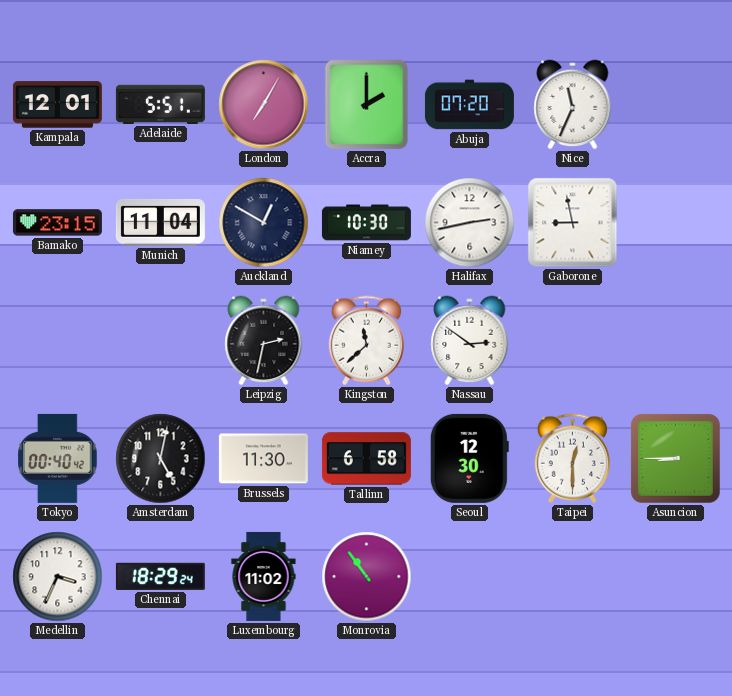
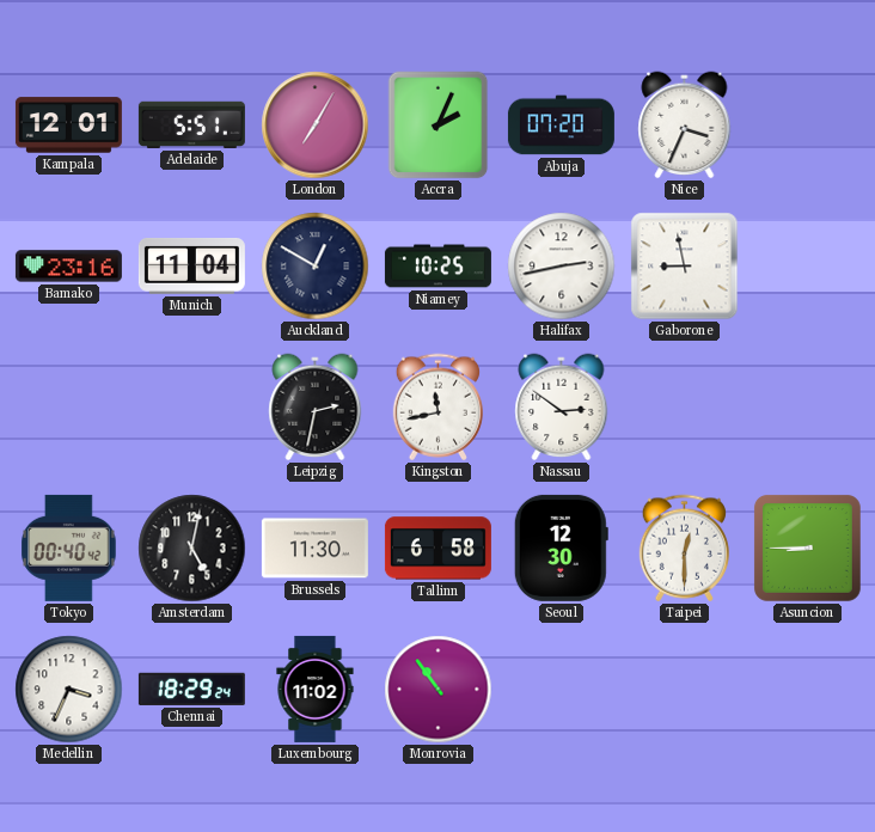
Accra: 2:00 -> 2:04
Nice: 11:34 -> 3:34
Bamako: 23:15 -> 23:16
Niamey: 10:30 -> 10:25
Kingston: 11:38 -> 11:43
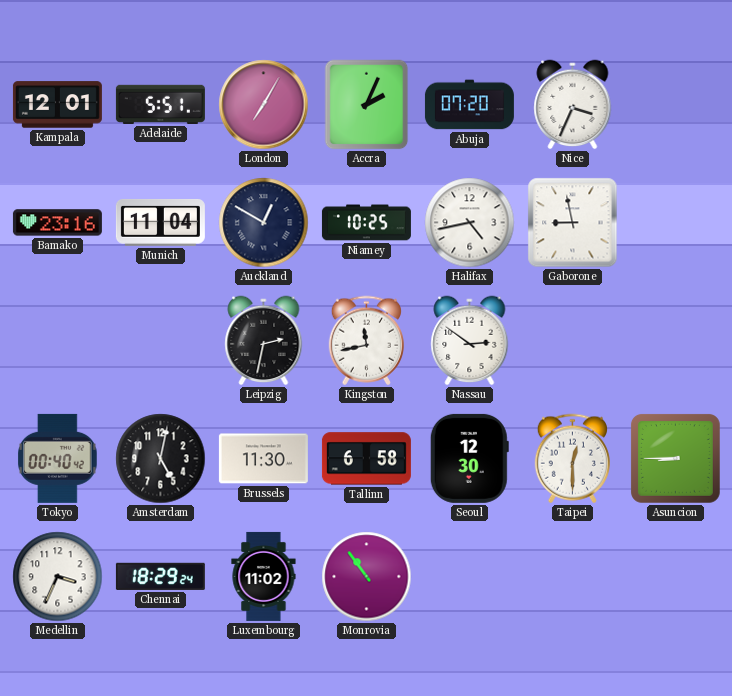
Halifax: 2:43 -> 4:43
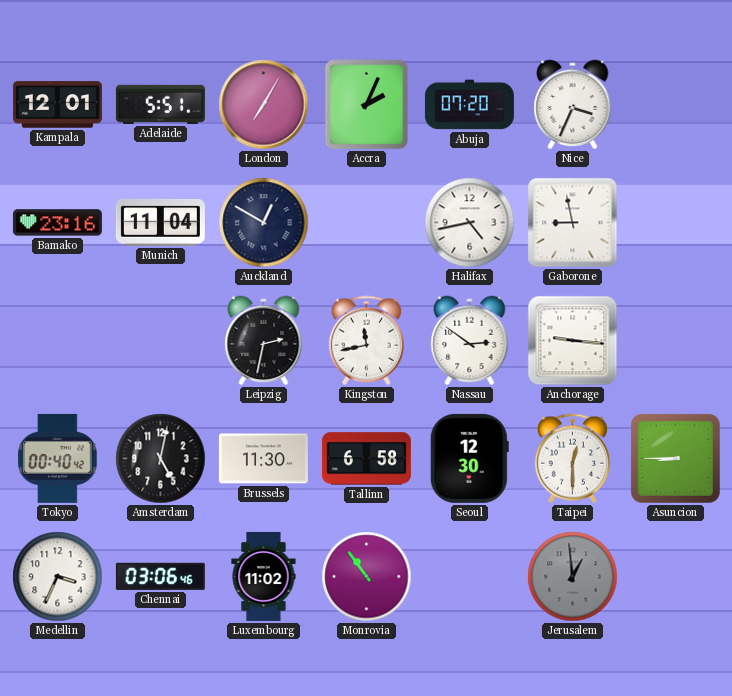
Niamey: 10:25 -> none
Anchorage: none -> 9:16
Chennai: 18:29 -> 03:06
Jerusalem: none -> 12:59
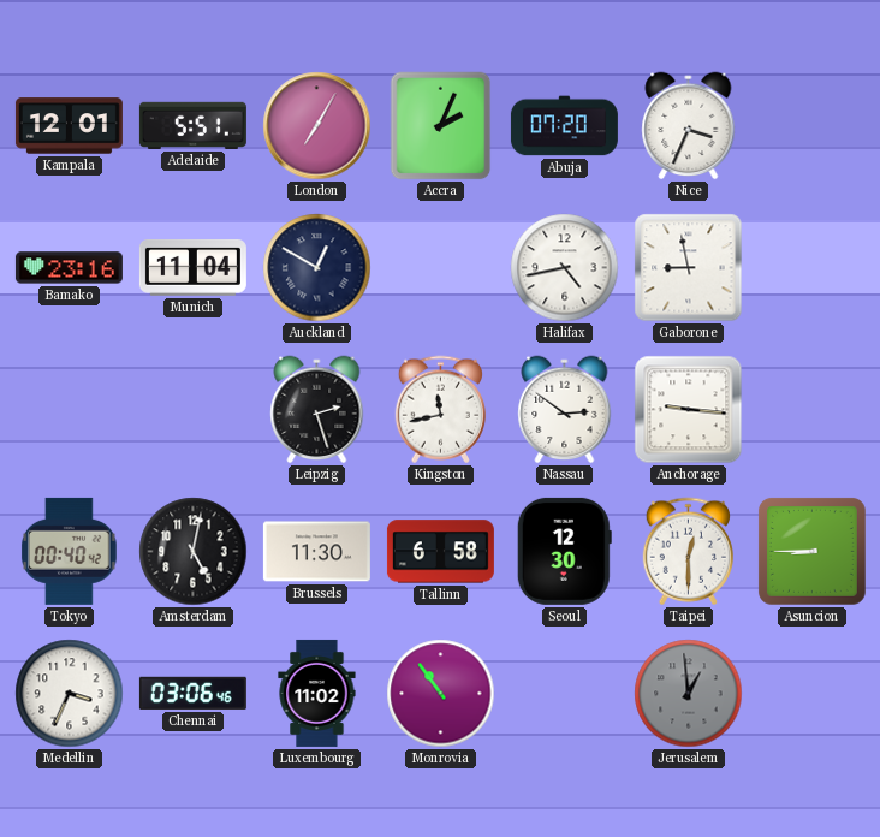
Leipzig: 2:32 -> 2:27
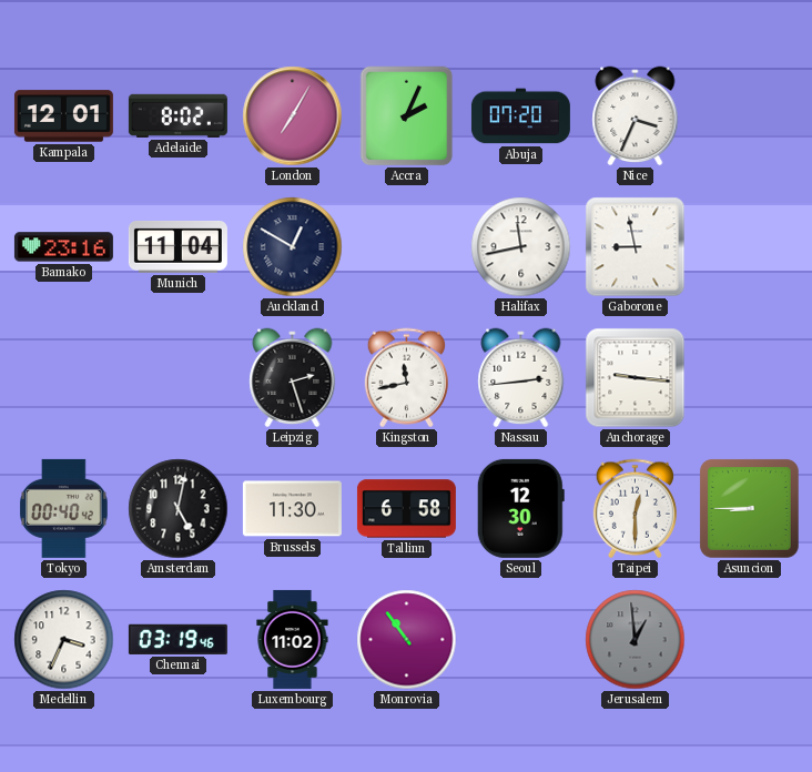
Adelaide: 5:51 -> 8:02
Halifax: 4:43 -> 11:43
Nassau: 2:51 -> 2:44
Chennai: 03:06 -> 03:19
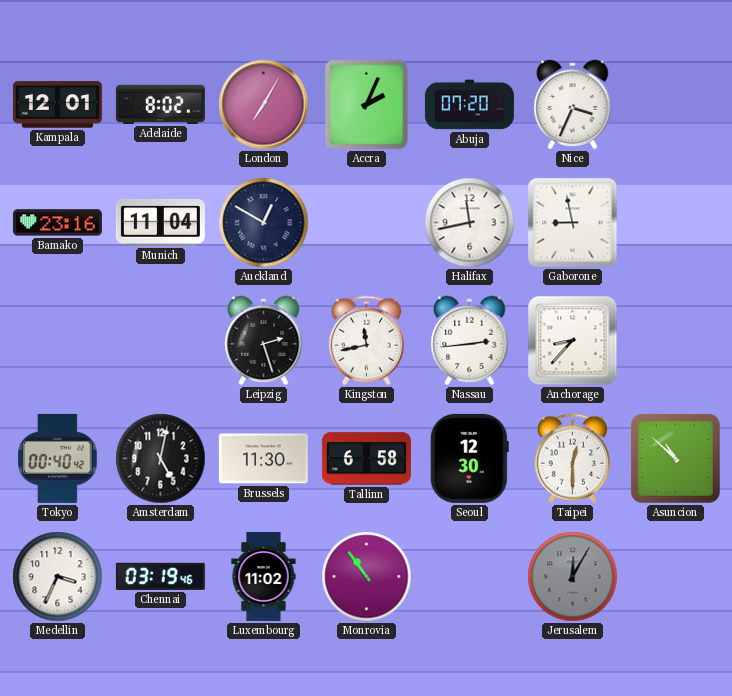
Anchorage: 9:16 -> 8:37
Asuncion: 8:45 -> 10:52
Jerusalem: 12:59 -> 12:05
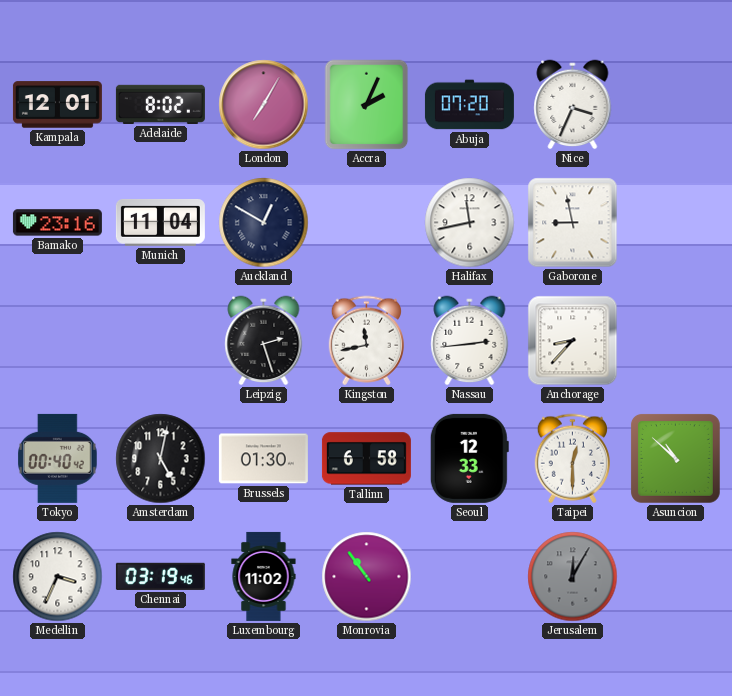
Brussels: 11:30 -> 01:30
Seoul: 12:30 -> 12:33
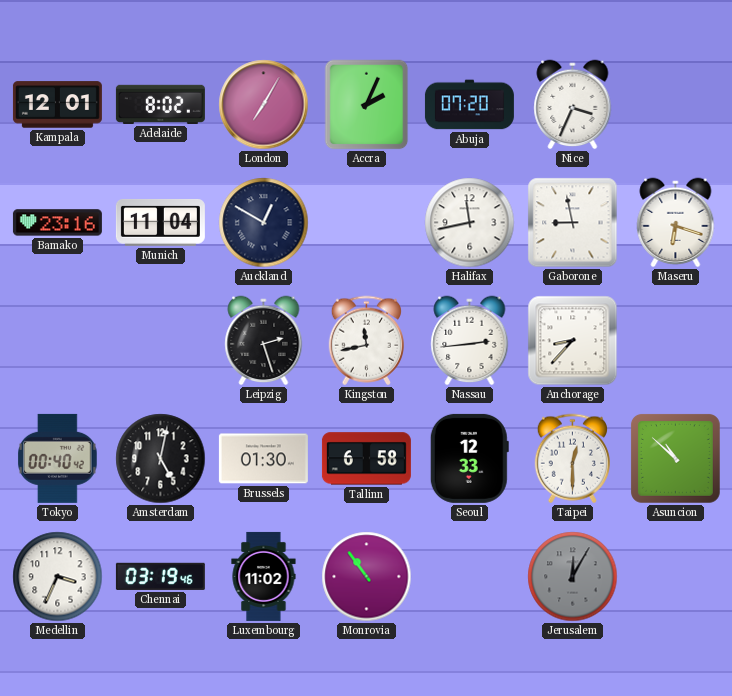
Maseru: none -> 6:18
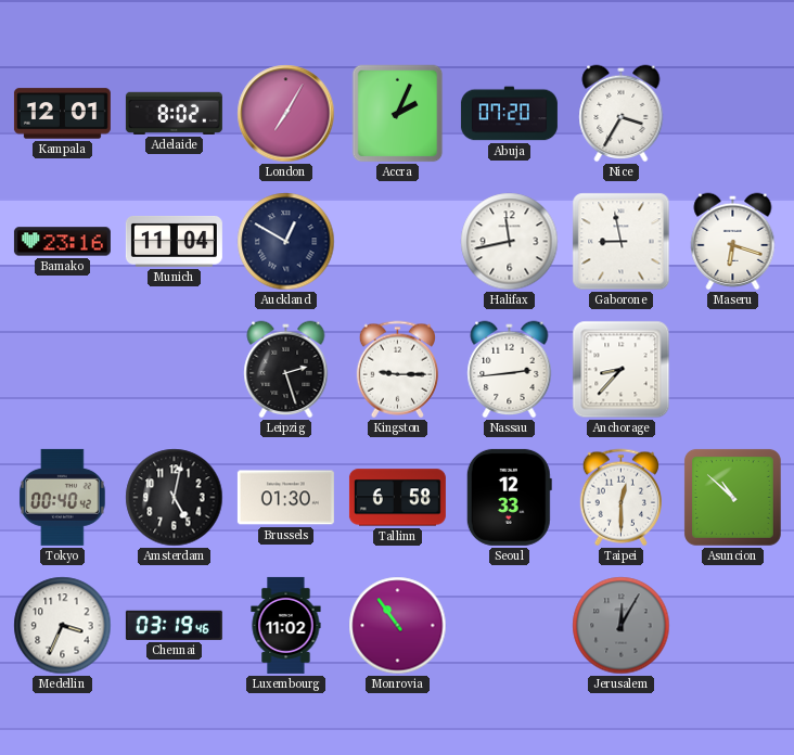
Nice: 3:34 -> 3:35
Kingston: 11:43 -> 9:15
